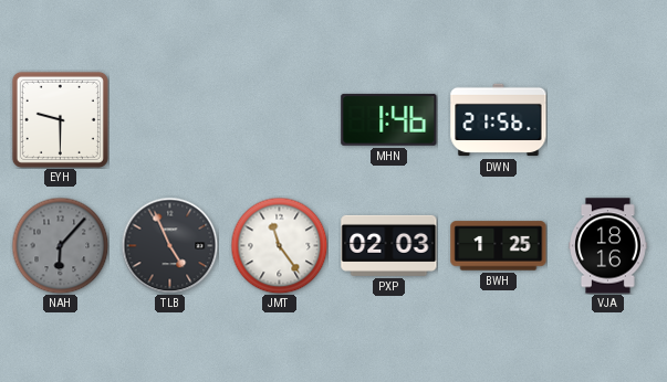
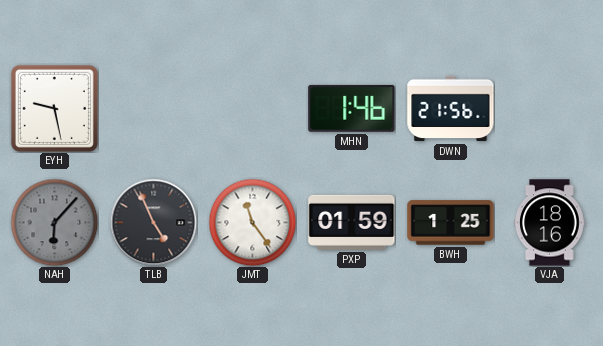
EYH: 9:30 -> 9:28
PXP: 02:03 -> 01:59
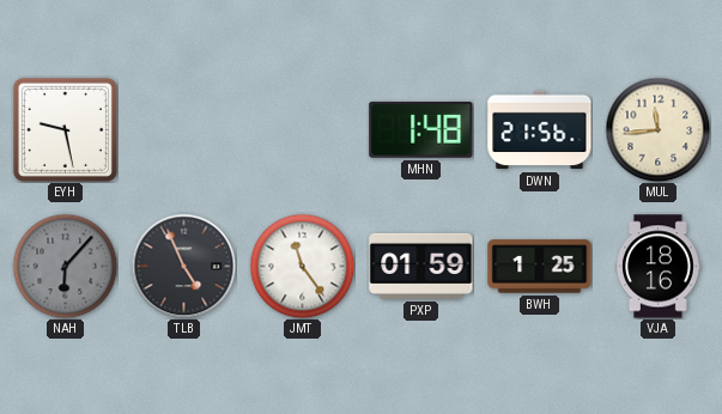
MHN: 1:46 -> 1:48
MUL: none -> 11:44
